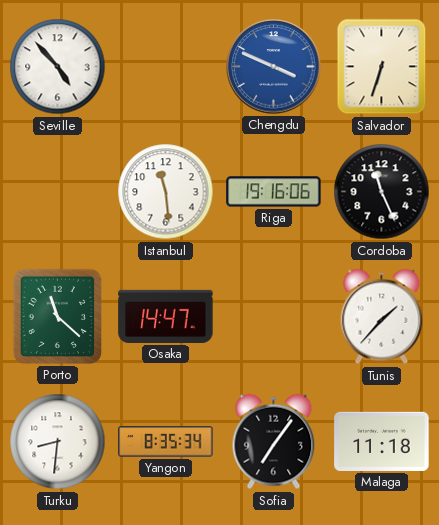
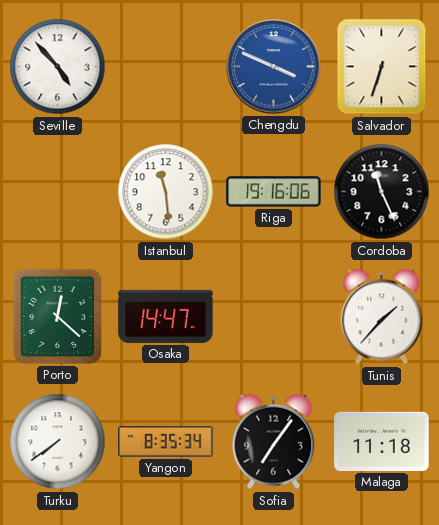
Porto: 11:22 -> 12:22
Turku: 8:31 -> 7:39
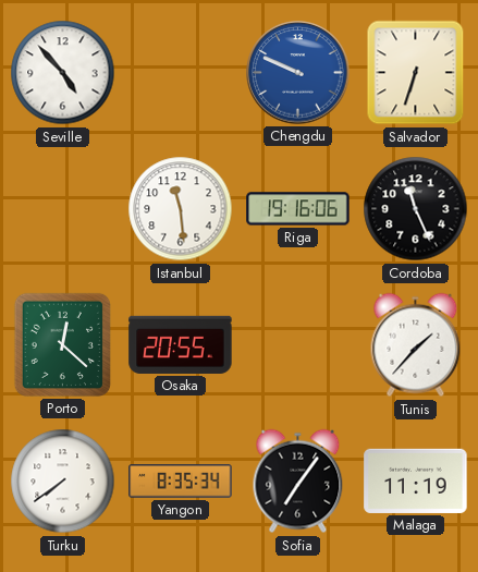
Chengdu: 3:49 -> 9:49
Osaka: 14:47 -> 20:55
Malaga: 11:18 -> 11:19
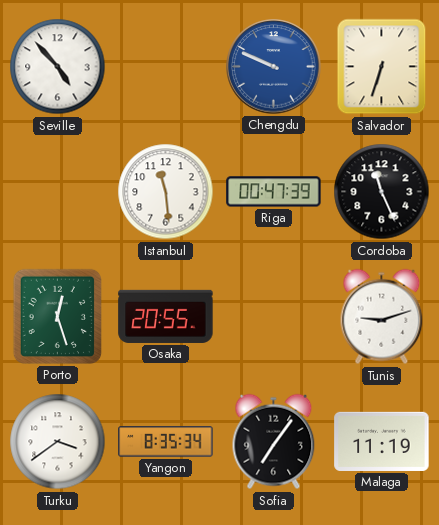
Riga: 19:16 -> 00:47
Porto: 12:22 -> 12:27
Tunis: 1:37 -> 9:12
Turku: 7:39 -> 3:39
